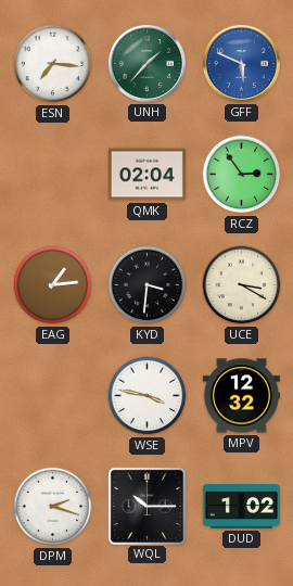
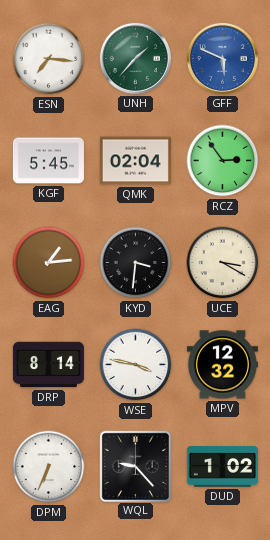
KGF: none -> 5:45
DRP: none -> 8:14
DPM: 2:18 -> 6:34
WQL: 10:15 -> 9:23
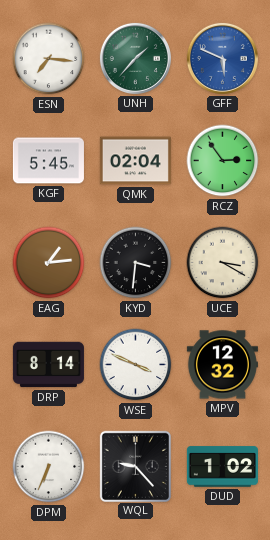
WSE: 3:47 -> 3:49
